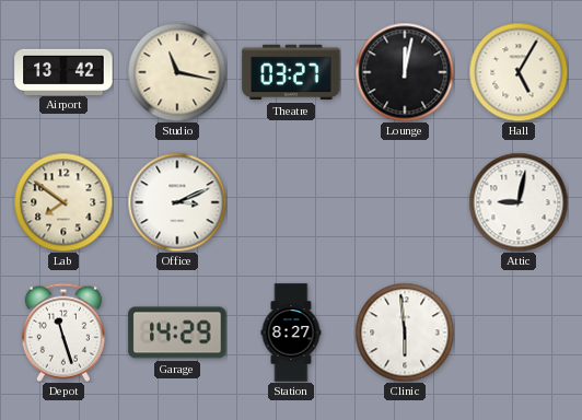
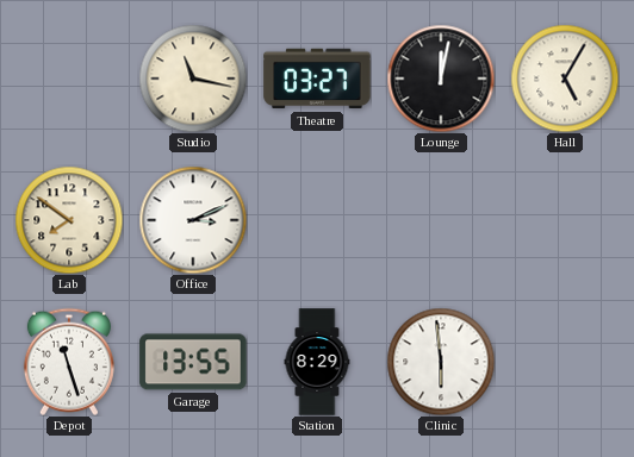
Airport: 13:42 -> none
Attic: 9:02 -> none
Garage: 14:29 -> 13:55
Station: 8:27 -> 8:29
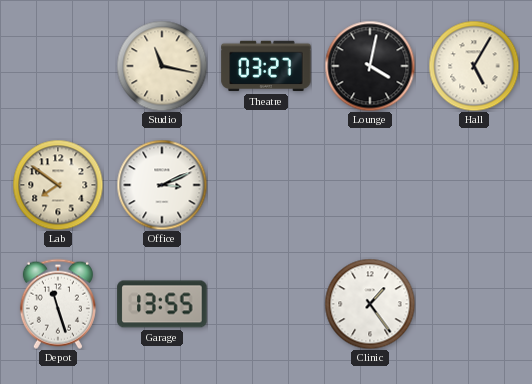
Lounge: 12:02 -> 4:02
Station: 8:29 -> none
Clinic: 5:59 -> 1:24
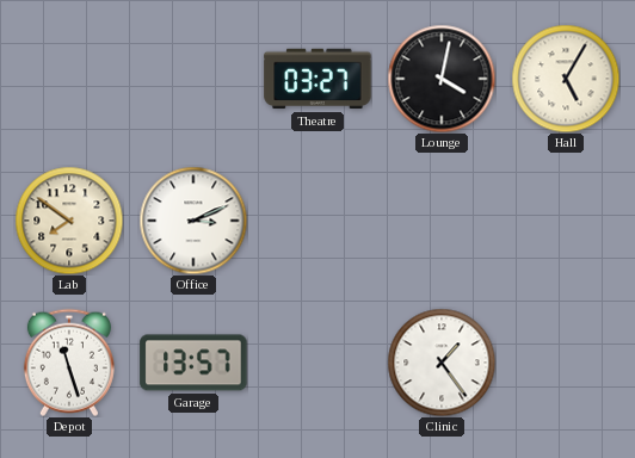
Studio: 11:17 -> none
Garage: 13:55 -> 13:57
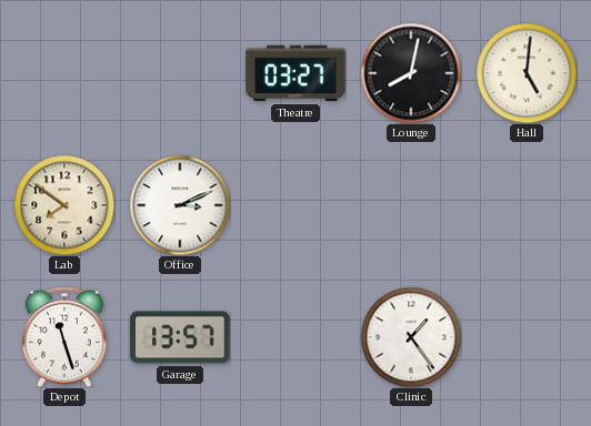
Lounge: 4:02 -> 8:02
Hall: 5:05 -> 5:01
